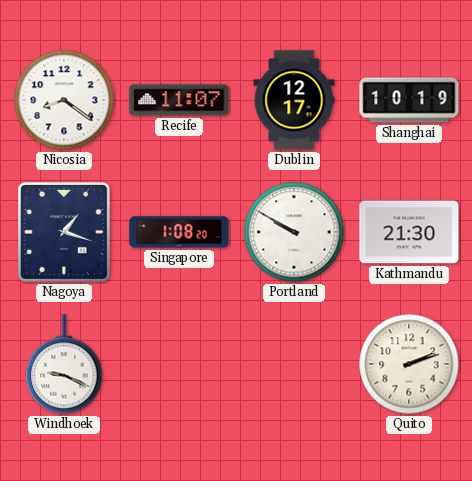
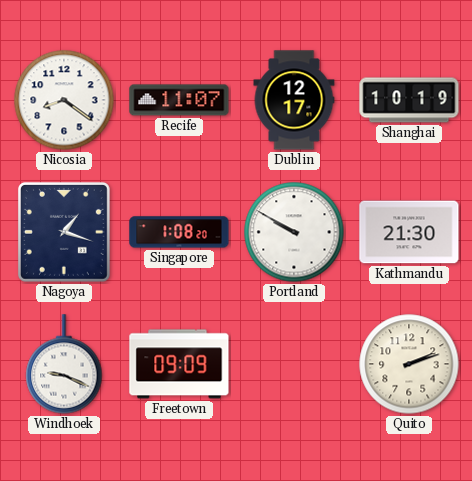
Freetown: none -> 09:09
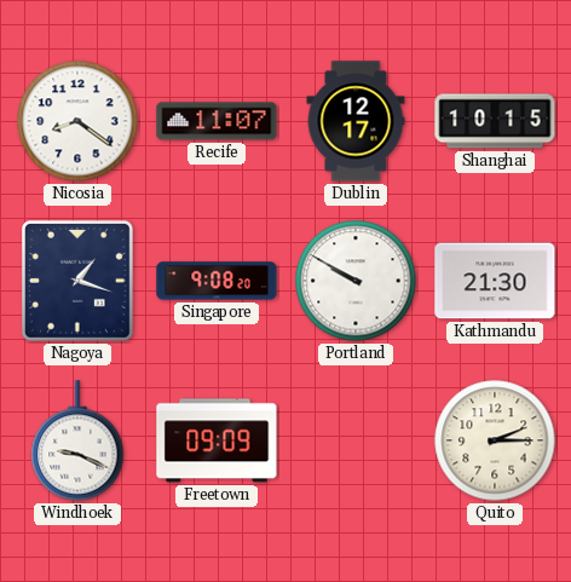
Shanghai: 10:19 -> 10:15
Singapore: 1:08 -> 9:08
Quito: 2:12 -> 2:15
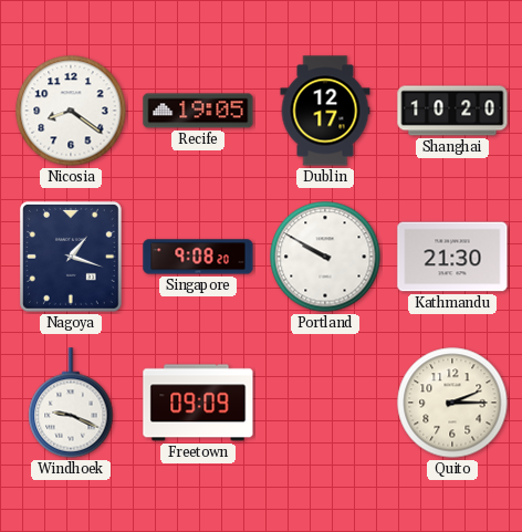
Recife: 11:07 -> 19:05
Shanghai: 10:15 -> 10:20
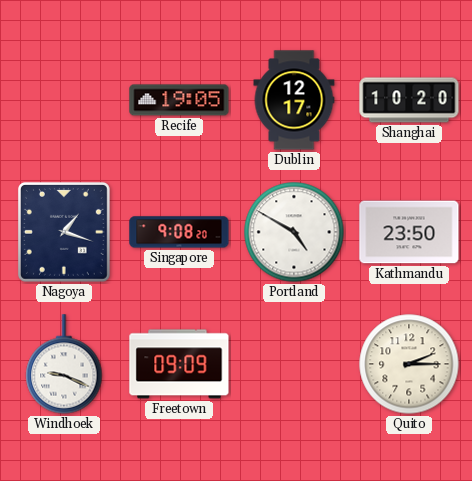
Nicosia: 8:21 -> none
Portland: 9:50 -> 4:50
Kathmandu: 21:30 -> 23:50
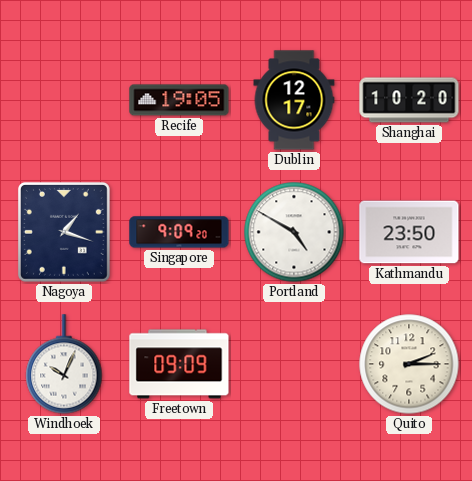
Singapore: 9:08 -> 9:09
Windhoek: 9:19 -> 10:04
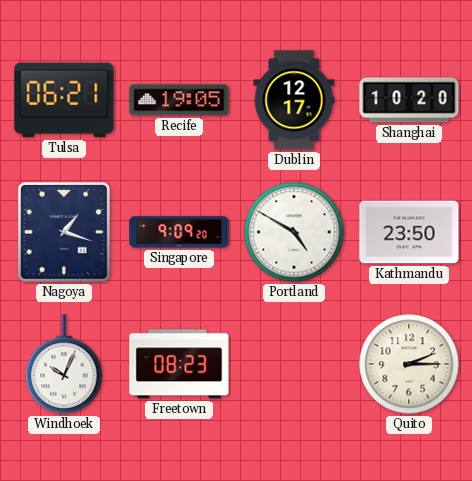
Tulsa: none -> 06:21
Freetown: 09:09 -> 08:23
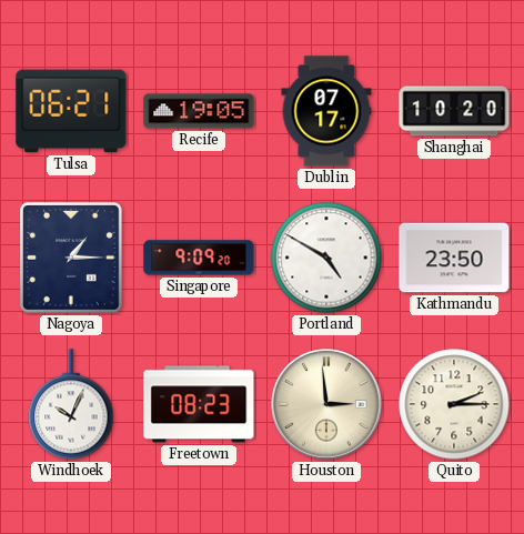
Dublin: 12:17 -> 07:17
Nagoya: 1:18 -> 1:15
Houston: none -> 2:59
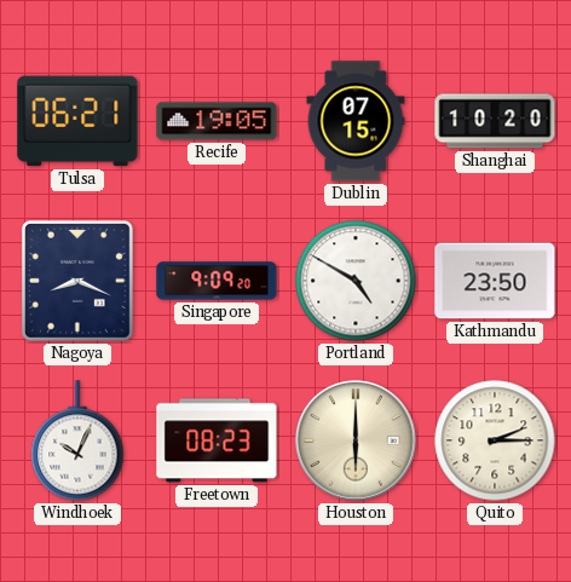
Dublin: 07:17 -> 07:15
Nagoya: 1:15 -> 8:19
Houston: 2:59 -> 6:00
